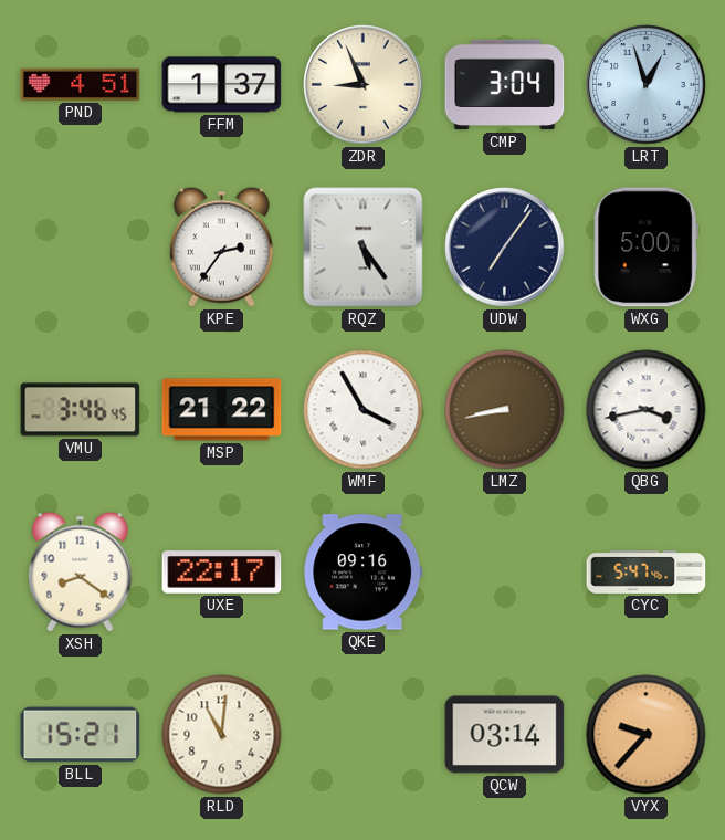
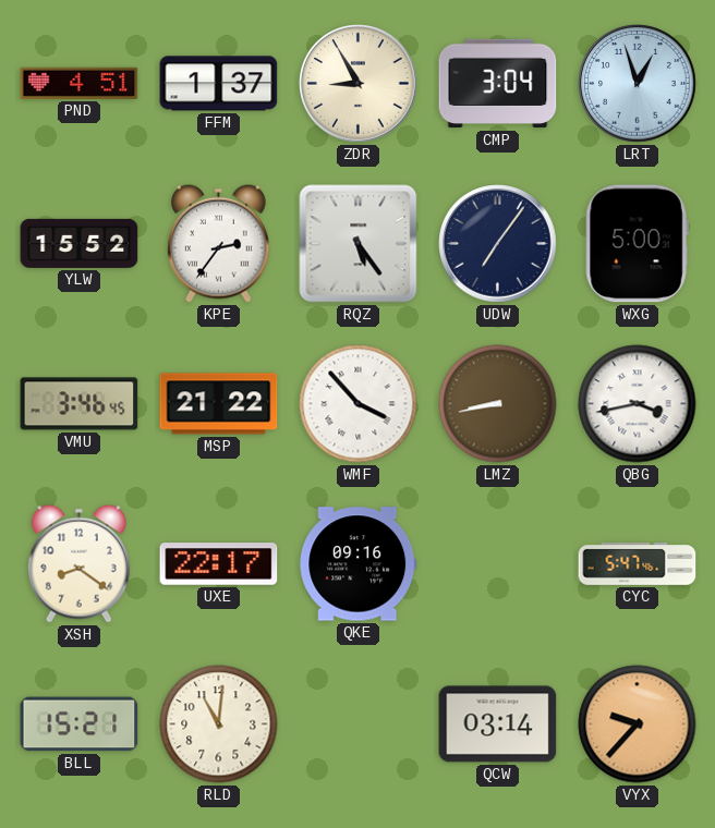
ZDR: 8:56 -> 8:55
YLW: none -> 15:52
WMF: 3:55 -> 3:53
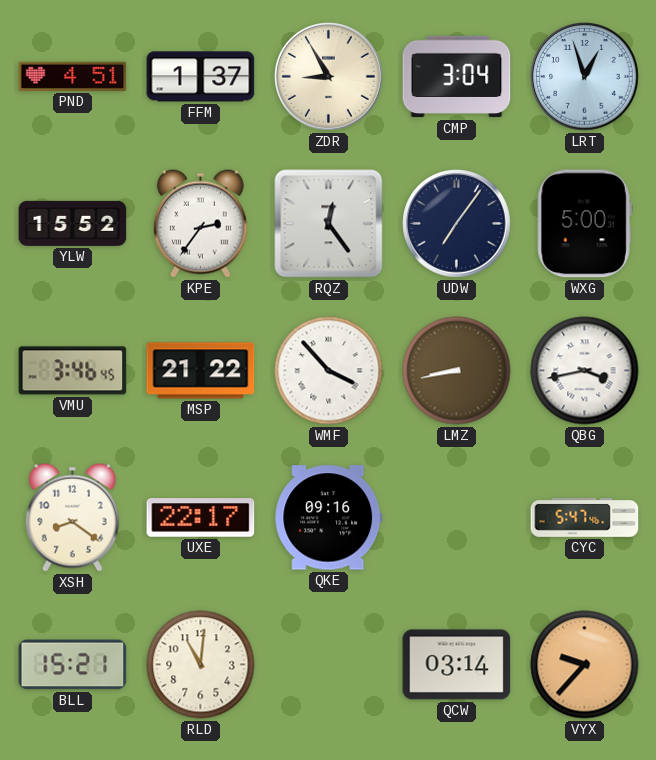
RQZ: 5:24 -> 12:24
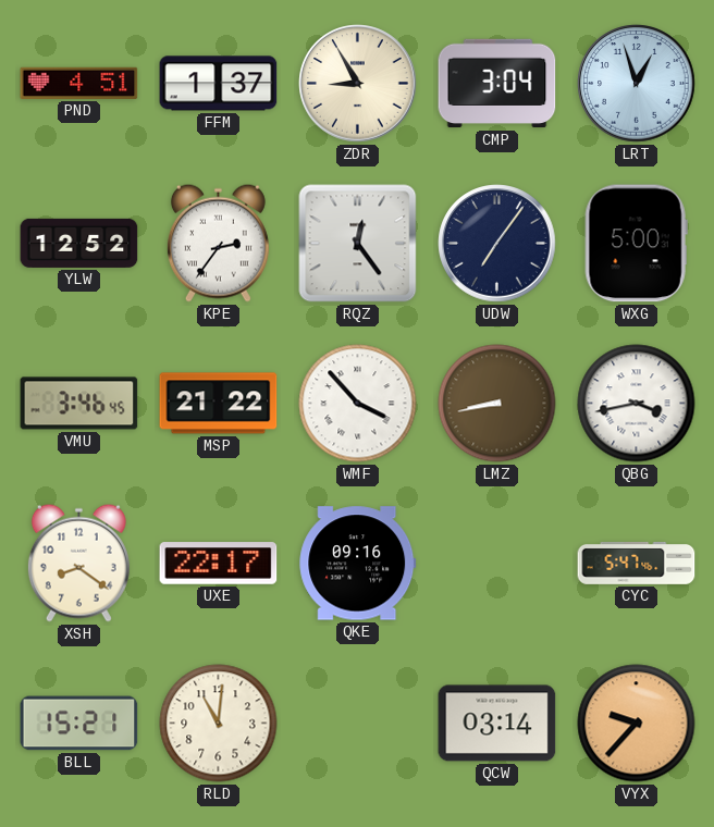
YLW: 15:52 -> 12:52
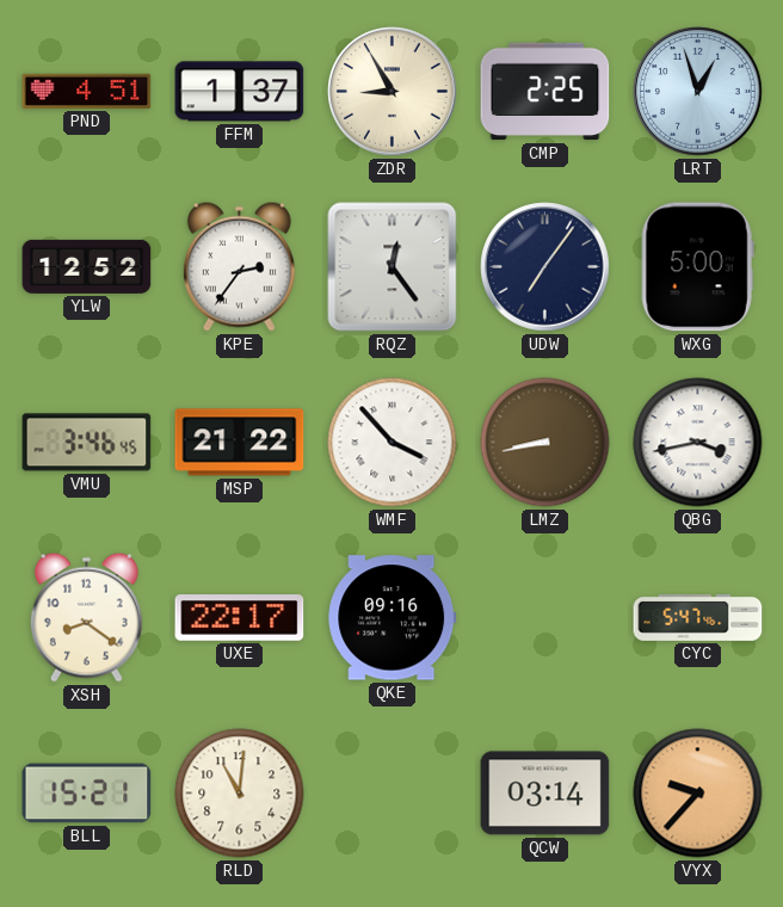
CMP: 3:04 -> 2:25
